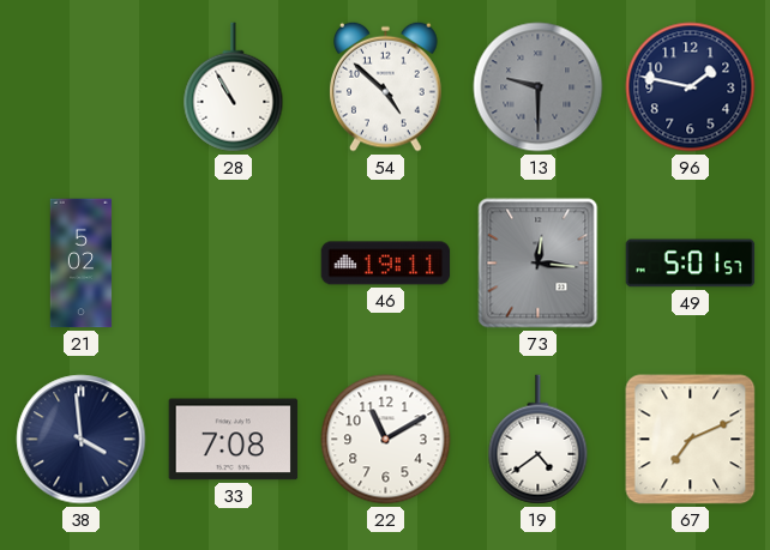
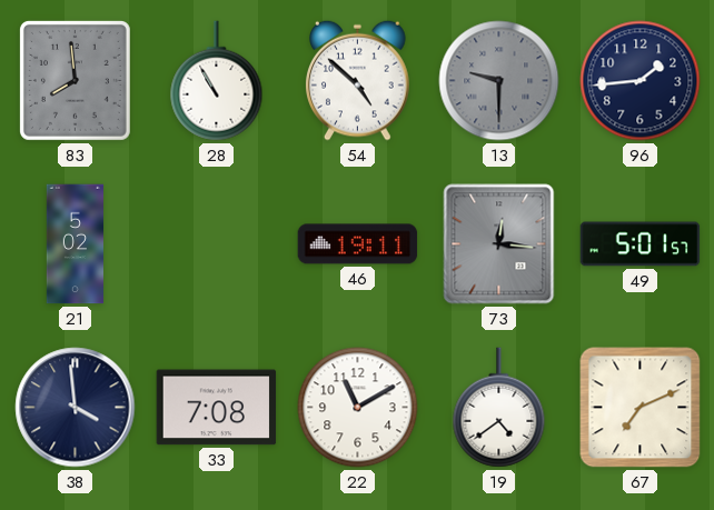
83: none -> 7:59
96: 1:47 -> 1:44
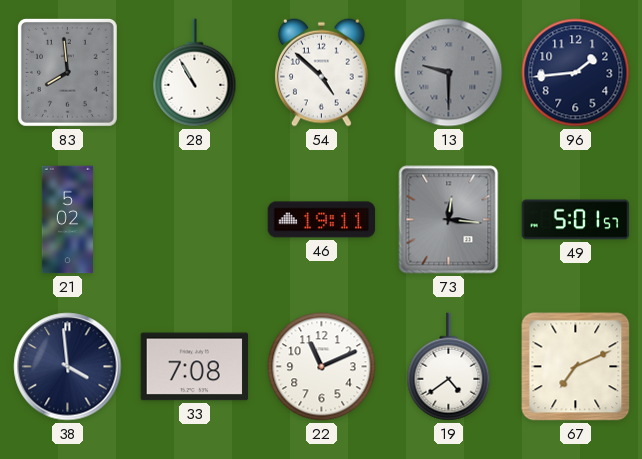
22: 11:10 -> 11:11
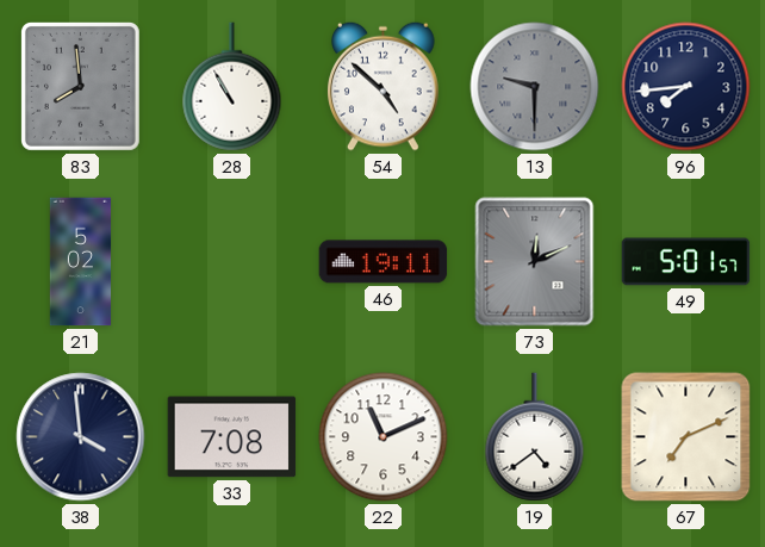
96: 1:44 -> 7:44
73: 12:16 -> 12:11
